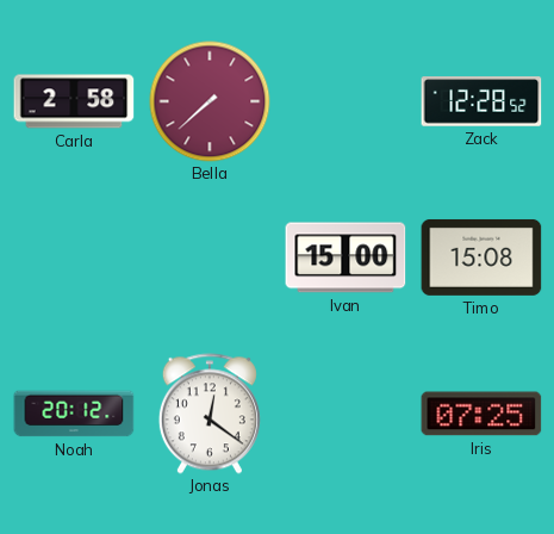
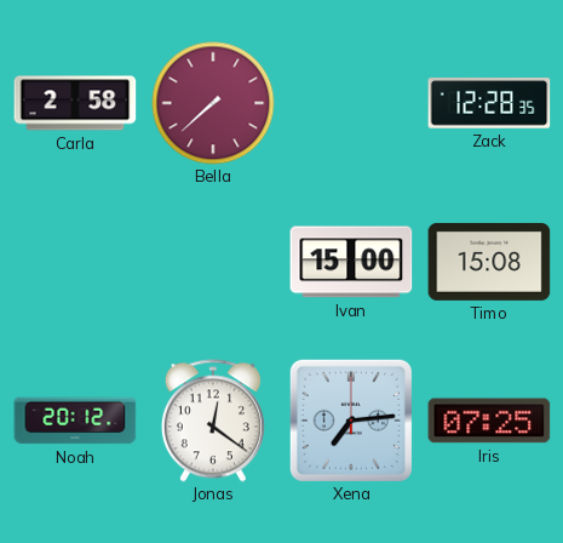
Zack: 12:28:52 -> 12:28:35
Xena: none -> 7:14
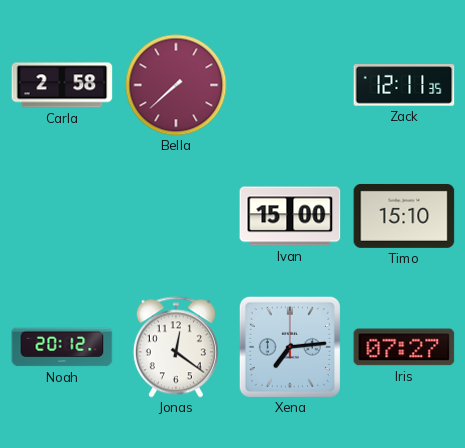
Zack: 12:28 -> 12:11
Timo: 15:08 -> 15:10
Iris: 07:25 -> 07:27
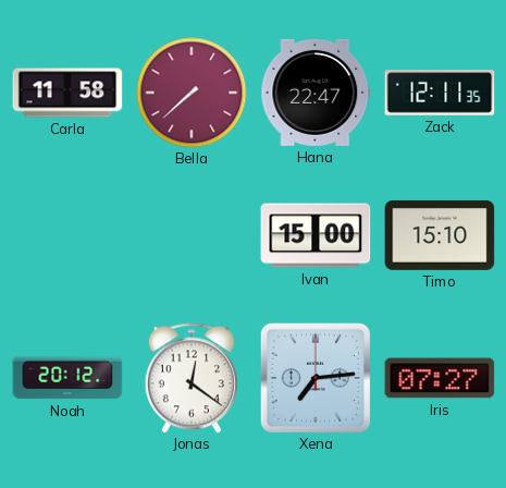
Carla: 2:58 -> 11:58
Hana: none -> 22:47
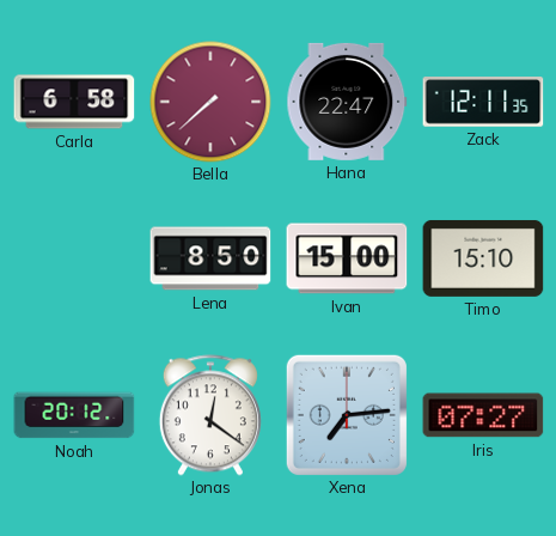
Carla: 11:58 -> 6:58
Lena: none -> 8:50
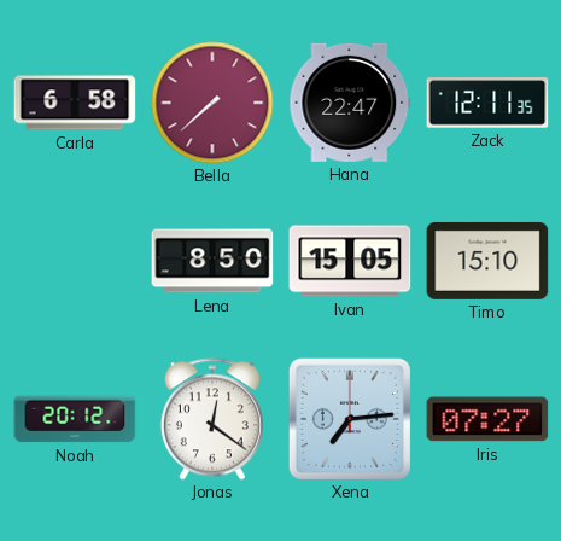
Ivan: 15:00 -> 15:05
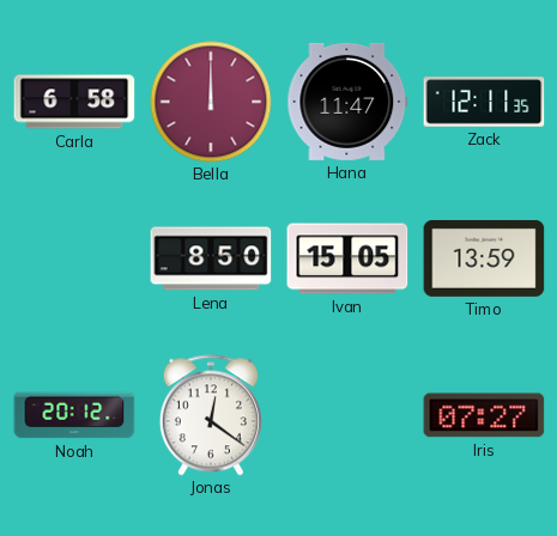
Bella: 7:38 -> 12:00
Hana: 22:47 -> 11:47
Timo: 15:10 -> 13:59
Xena: 7:14 -> none
